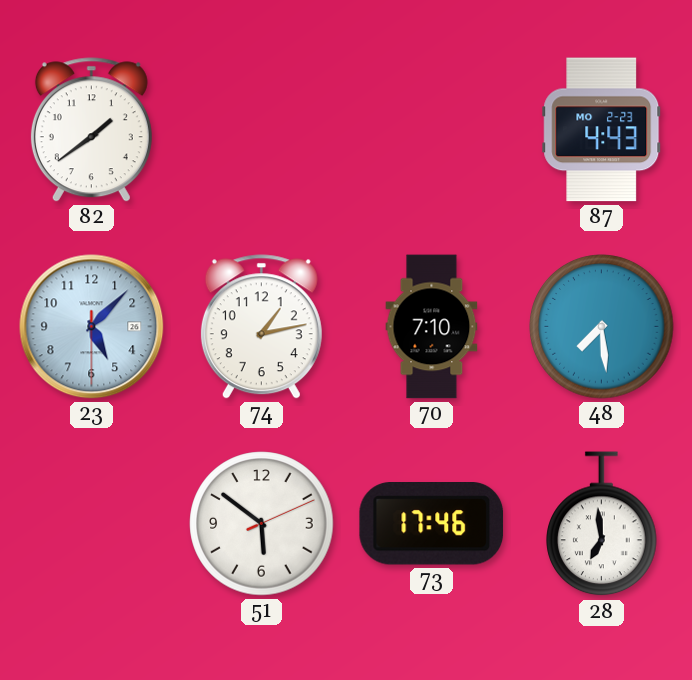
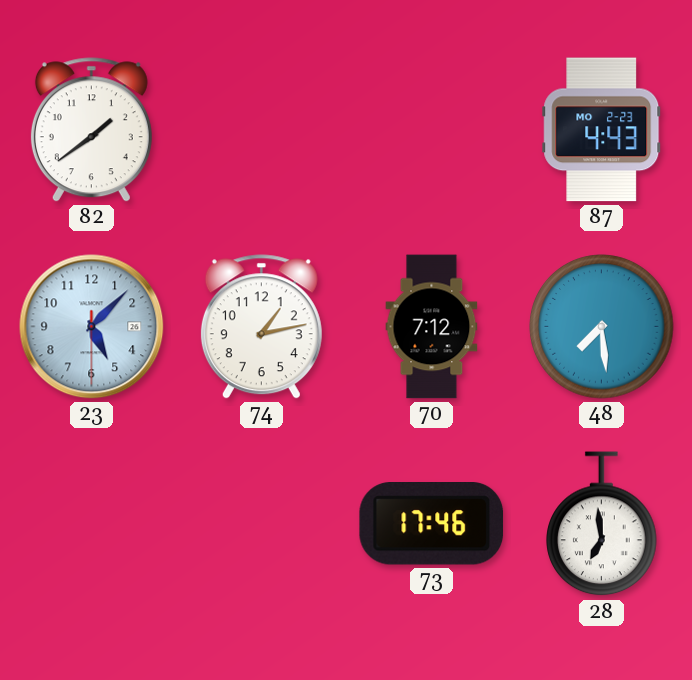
70: 7:10 -> 7:12
51: 5:51 -> none
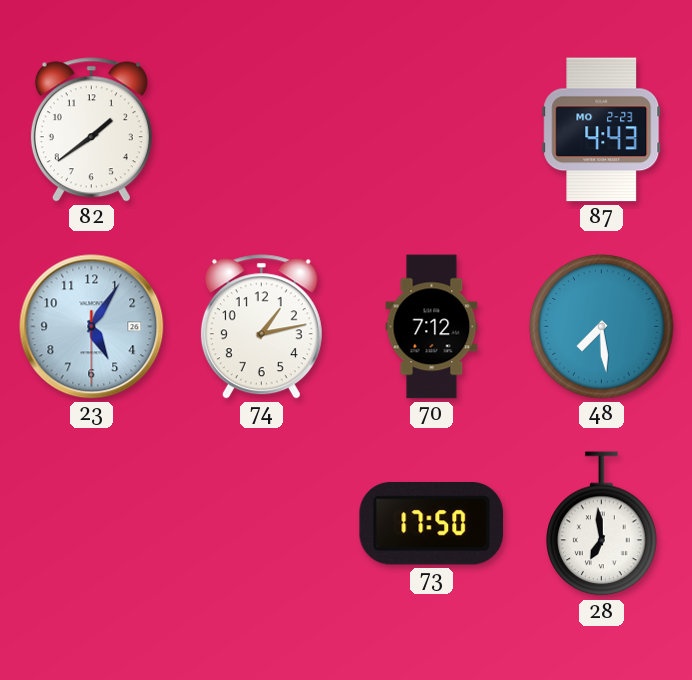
23: 5:07 -> 5:05
73: 17:46 -> 17:50
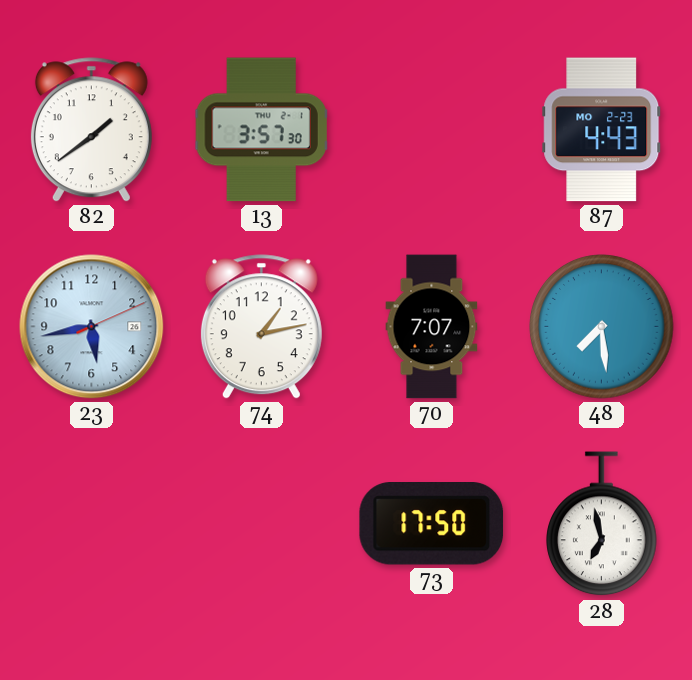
13: none -> 3:57
23: 5:05 -> 5:43
70: 7:12 -> 7:07
28: 6:59 -> 6:58
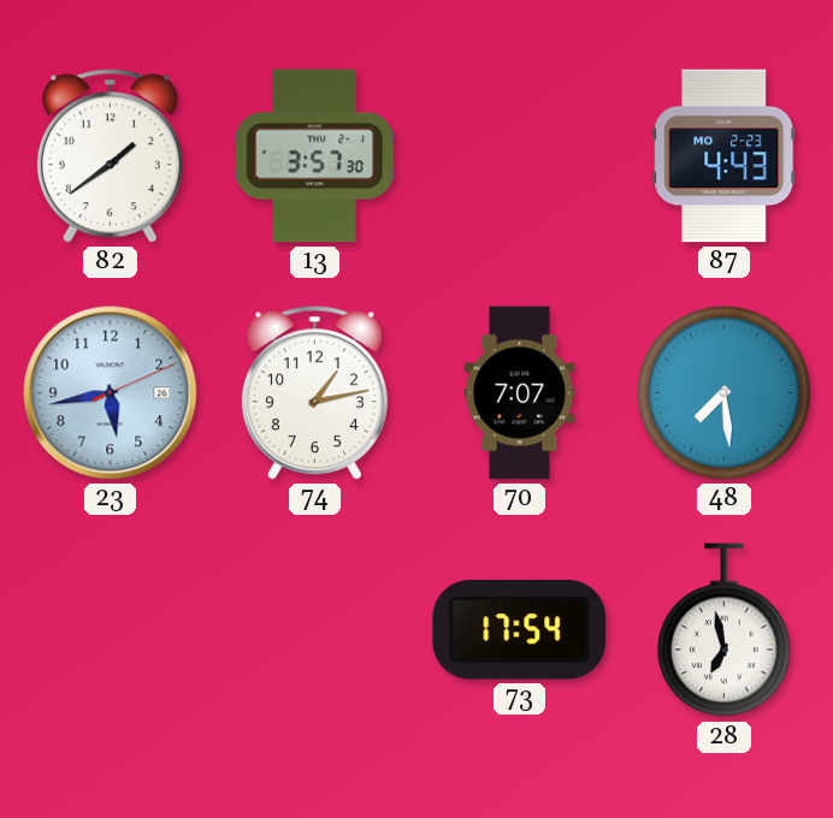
73: 17:50 -> 17:54
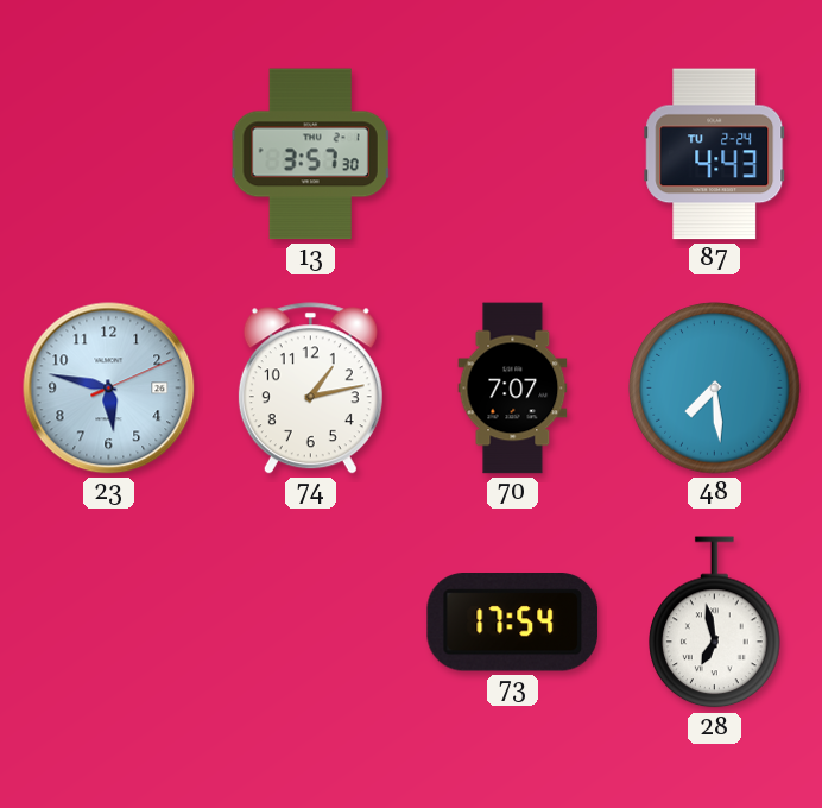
82: 1:39 -> none
87 date: MO 2-23 -> TU 2-24
23: 5:43 -> 5:47
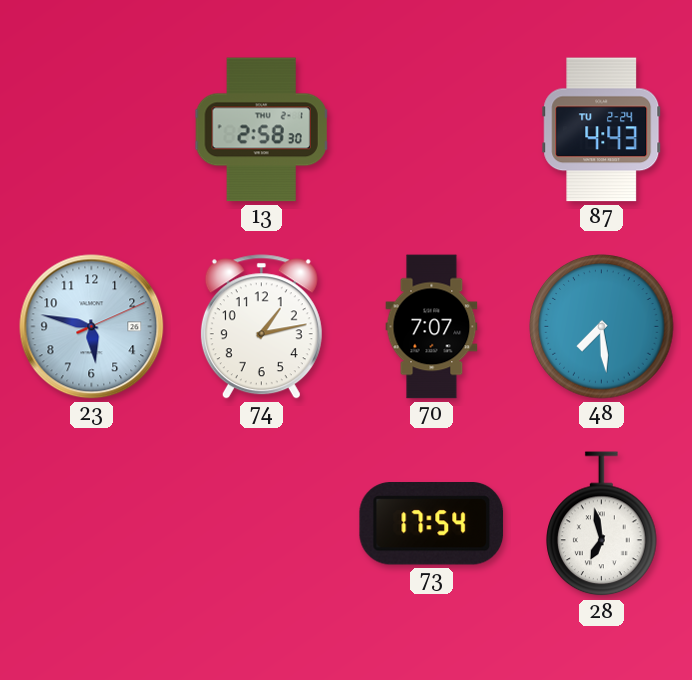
13: 3:57 -> 2:58
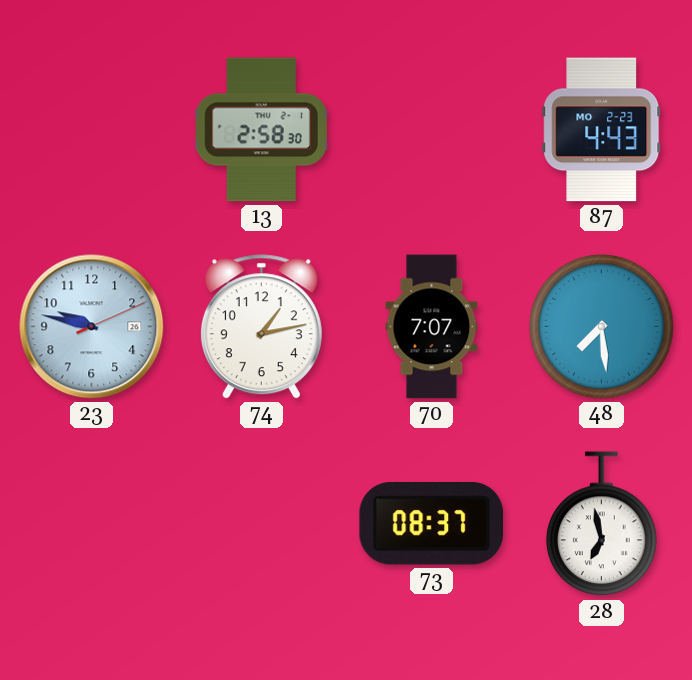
87 date: TU 2-24 -> MO 2-23
23: 5:47 -> 9:47
73: 17:54 -> 08:37
